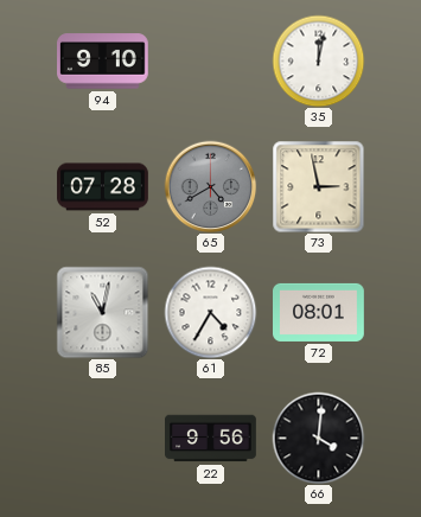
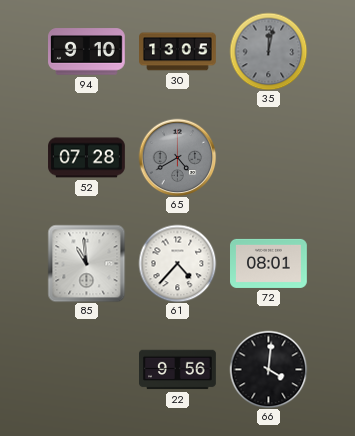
30: none -> 13:05
35 dial: white -> grey
73: 2:58 -> none
85: 11:02 -> 10:59
61: 4:35 -> 4:37
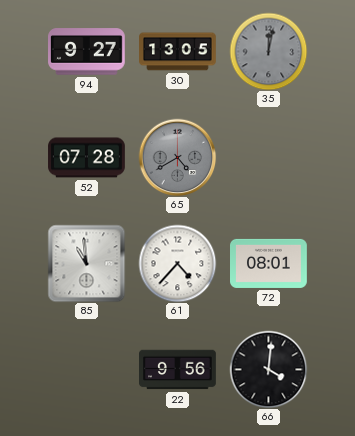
94: 9:10 -> 9:27
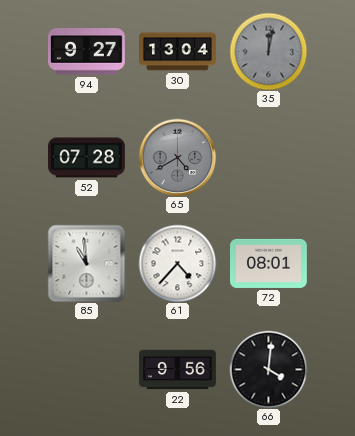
30: 13:05 -> 13:04
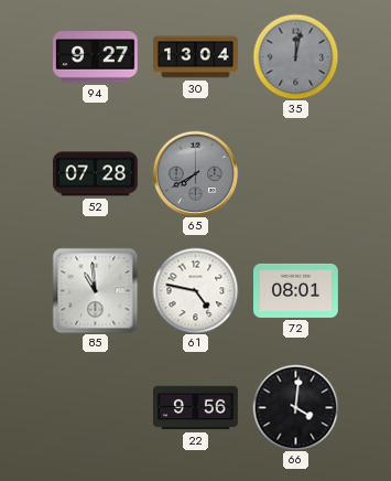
65: 4:40 -> 7:40
61: 4:37 -> 4:47
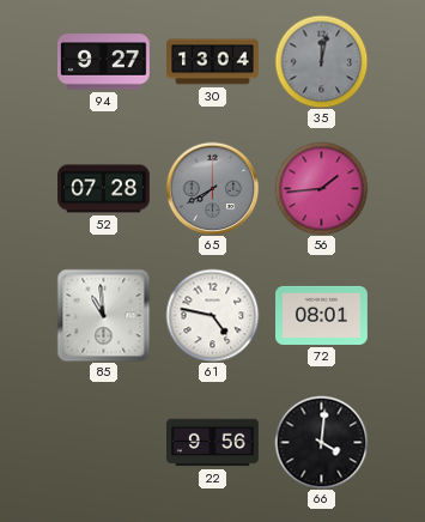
56: none -> 1:44
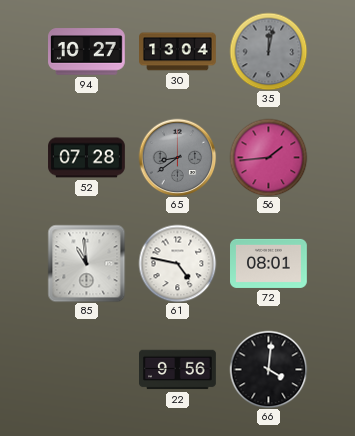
94: 9:27 -> 10:27
65: 7:40 -> 8:39
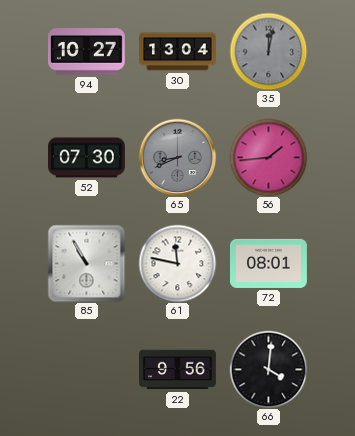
52: 07:28 -> 07:30
65: 8:39 -> 8:41
85: 10:59 -> 10:55
61: 4:47 -> 11:47
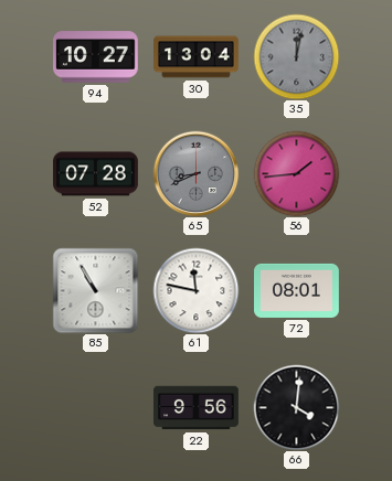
52: 07:30 -> 07:28
